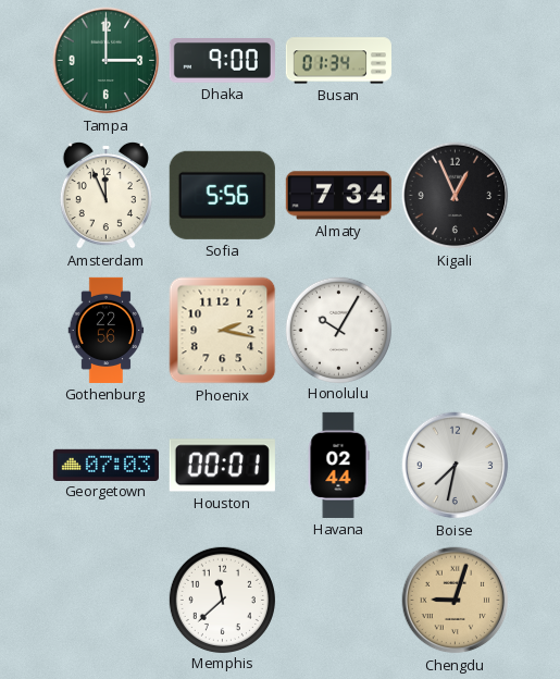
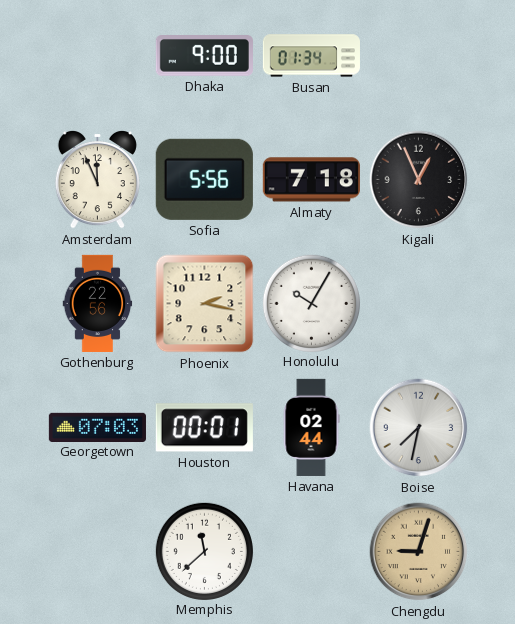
Tampa: 3:00 -> none
Almaty: 7:34 -> 7:18
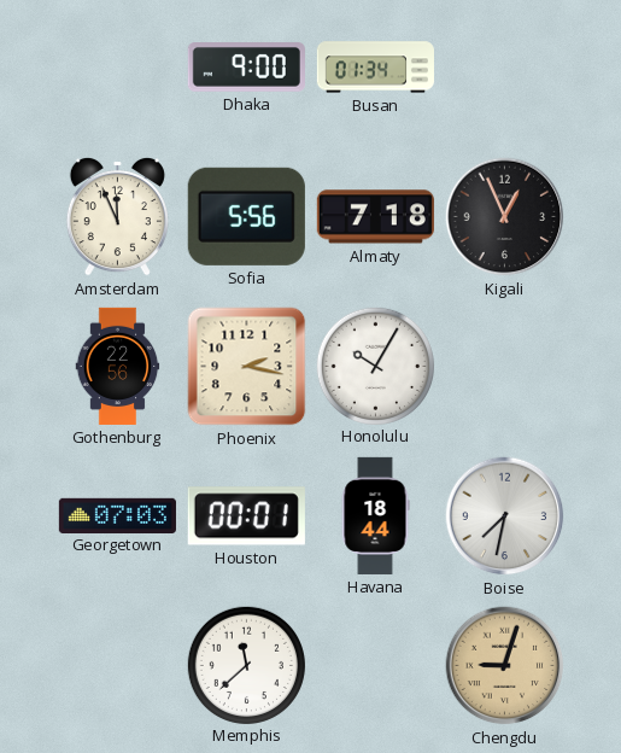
Havana: 02:44 -> 18:44
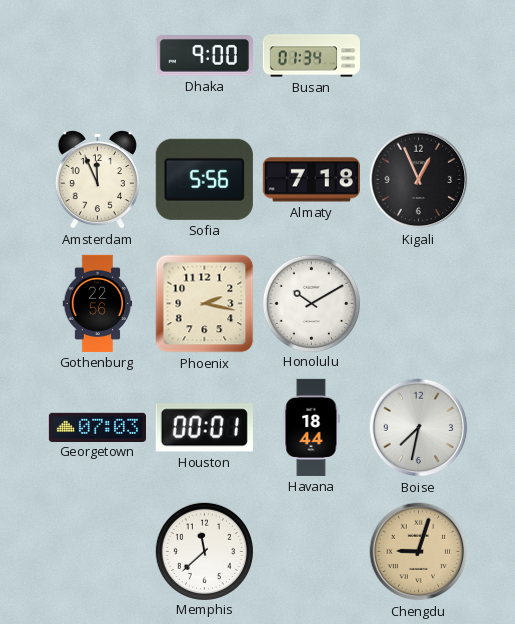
Honolulu: 10:05 -> 10:10
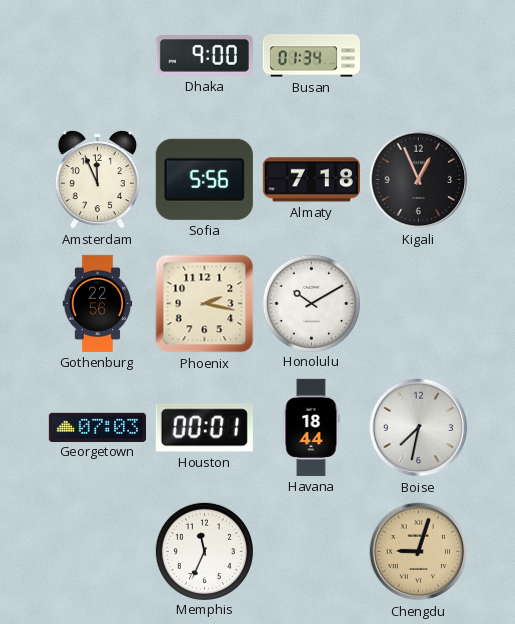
Memphis: 11:38 -> 11:34
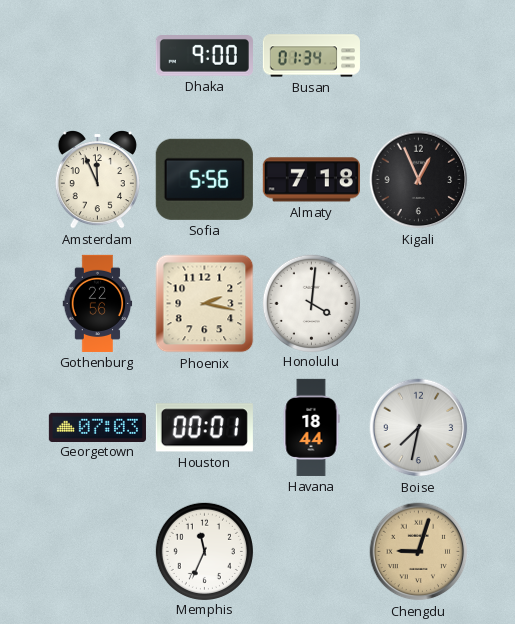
Honolulu: 10:10 -> 4:01
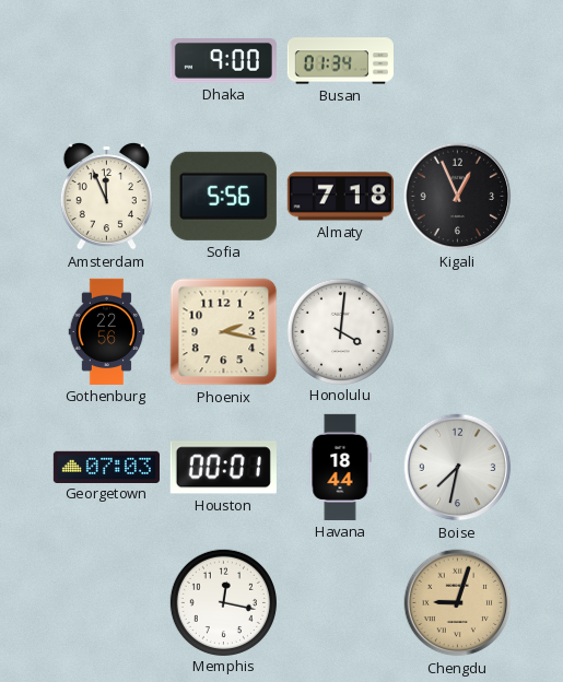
Memphis: 11:34 -> 12:17
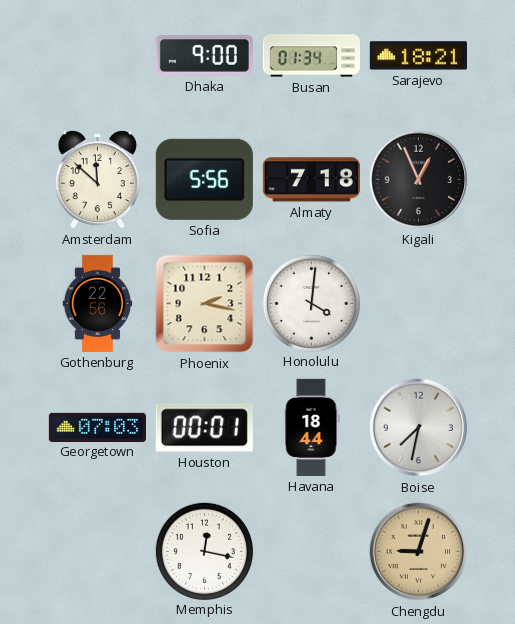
Sarajevo: none -> 18:21
Amsterdam: 11:56 -> 11:52
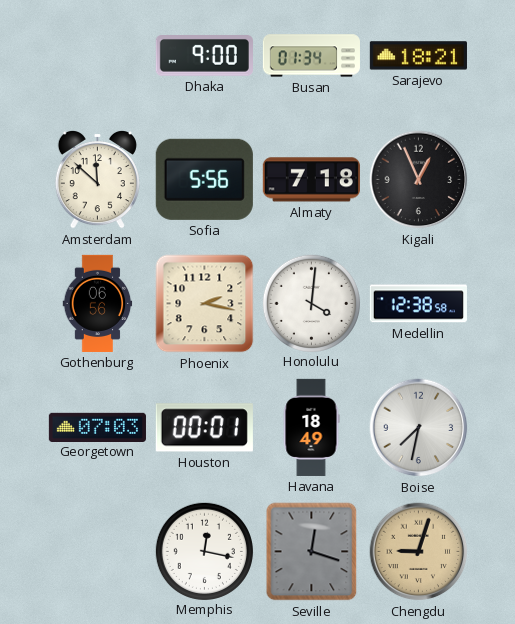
Gothenburg: 22:56 -> 06:56
Medellin: none -> 12:38
Havana: 18:44 -> 18:49
Seville: none -> 12:18
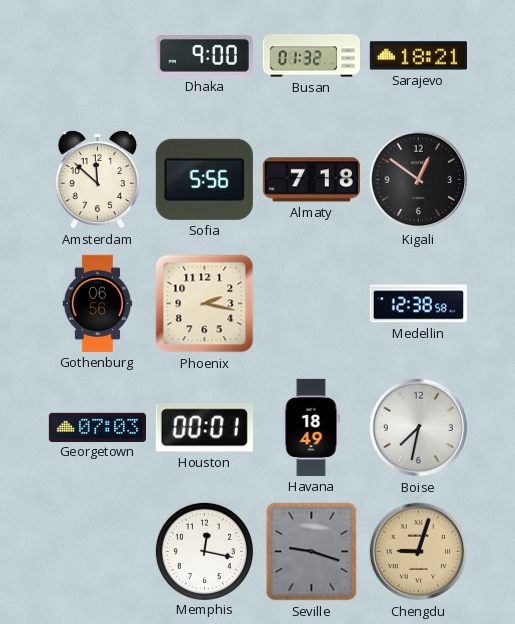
Busan: 01:34 -> 01:32
Kigali: 12:56 -> 12:51
Honolulu: 4:01 -> none
Seville: 12:18 -> 9:18
